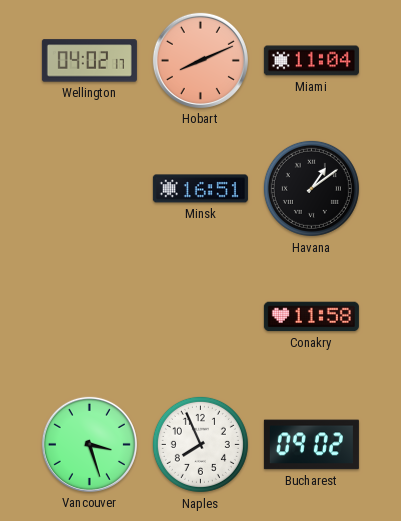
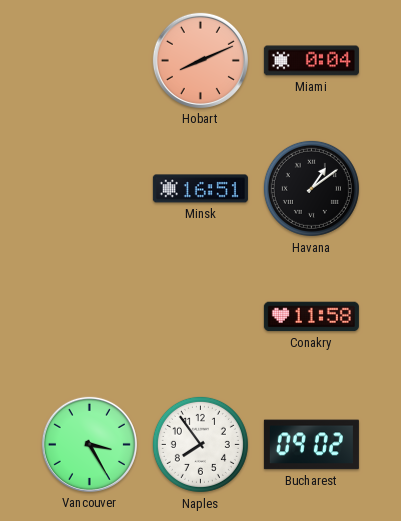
Wellington: 04:02 -> none
Miami: 11:04 -> 0:04
Vancouver: 3:27 -> 3:25
Naples: 7:56 -> 7:54
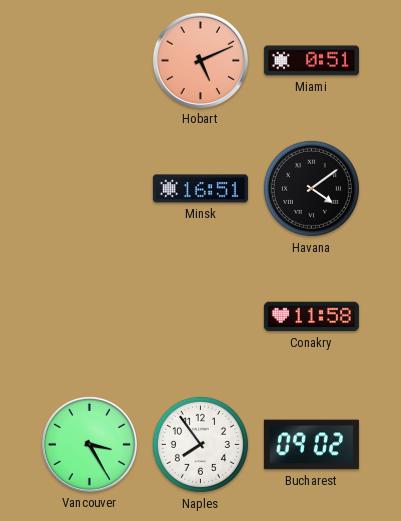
Hobart: 8:11 -> 5:11
Miami: 0:04 -> 0:51
Havana: 1:09 -> 4:09
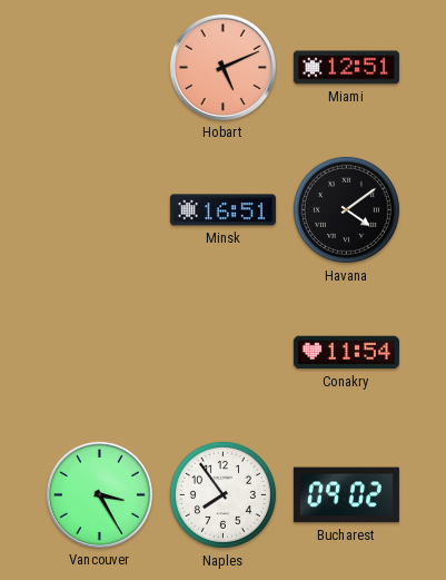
Miami: 0:51 -> 12:51
Conakry: 11:58 -> 11:54
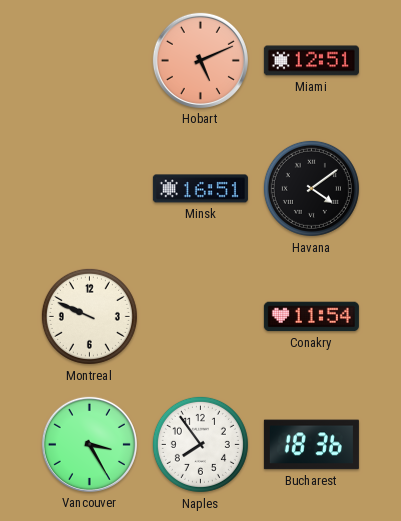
Montreal: none -> 9:49
Bucharest: 09:02 -> 18:36
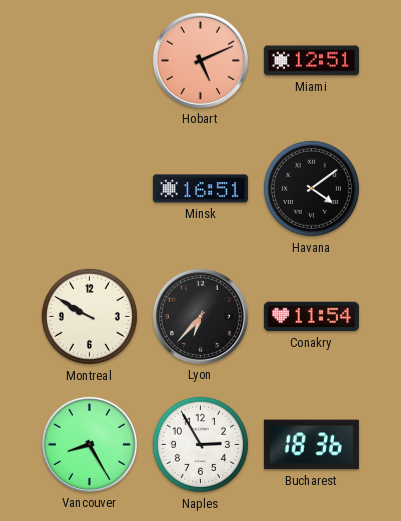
Montreal: 9:49 -> 9:50
Lyon: none -> 6:37
Vancouver: 3:25 -> 8:25
Naples: 7:54 -> 2:55
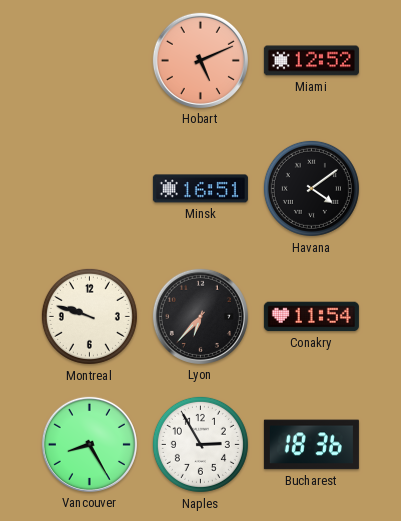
Miami: 12:51 -> 12:52
Montreal: 9:50 -> 9:48
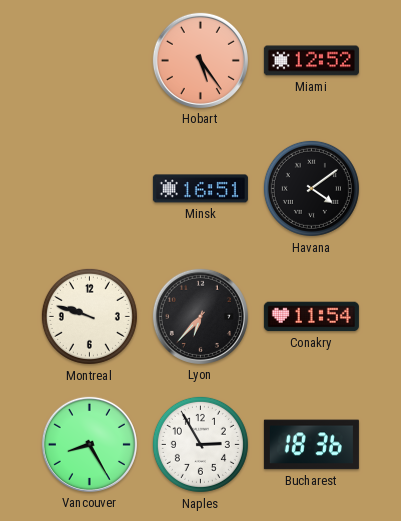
Hobart: 5:11 -> 5:24
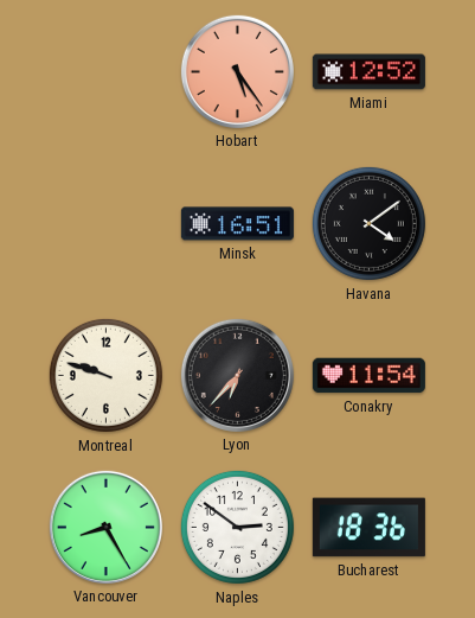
Naples: 2:55 -> 2:51
